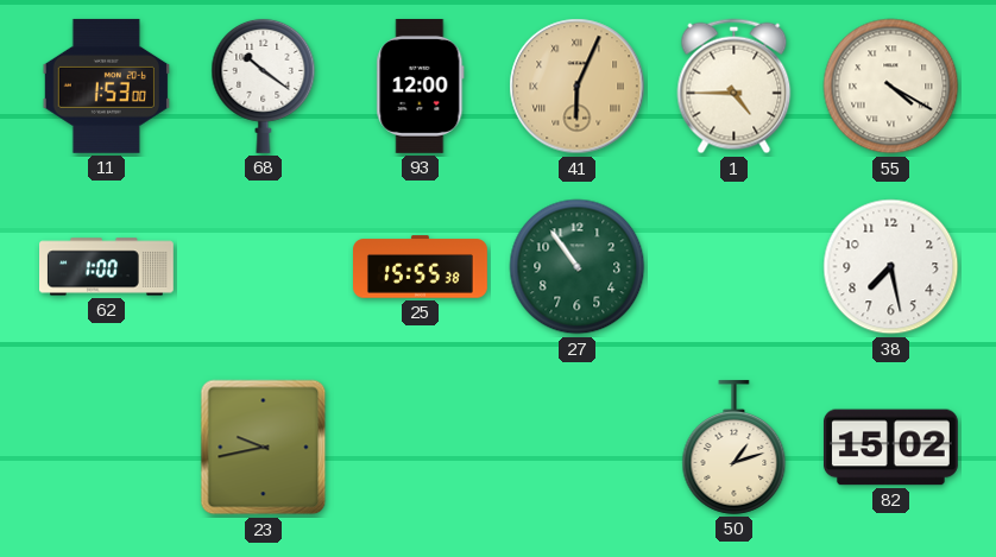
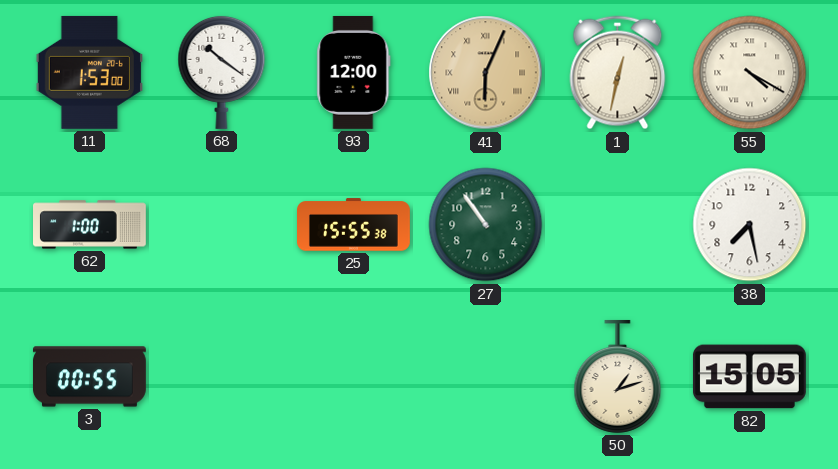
1: 4:45 -> 12:32
3: none -> 00:55
23: 9:43 -> none
82: 15:02 -> 15:05
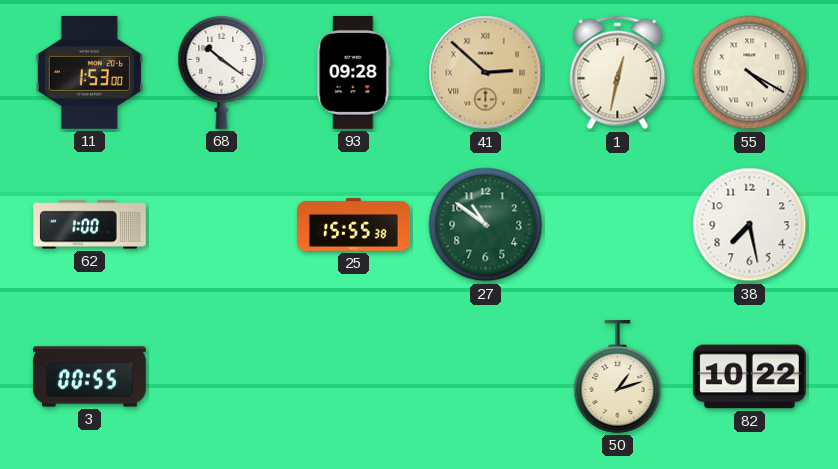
93: 12:00 -> 09:28
41: 6:04 -> 2:52
27: 10:54 -> 10:51
82: 15:05 -> 10:22
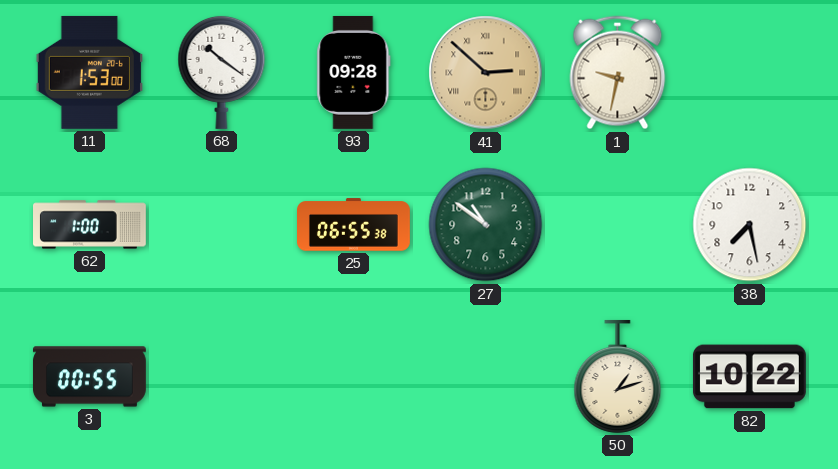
1: 12:32 -> 9:32
55: 4:20 -> none
25: 15:55 -> 06:55
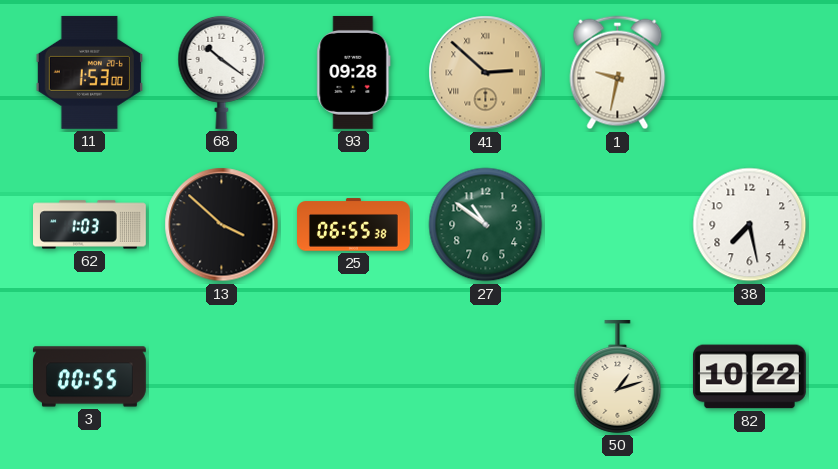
62: 1:00 -> 1:03
13: none -> 3:52
